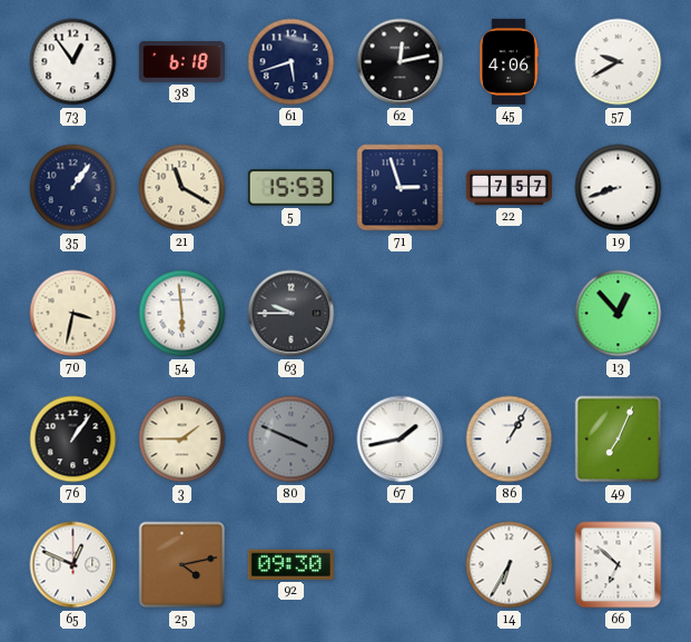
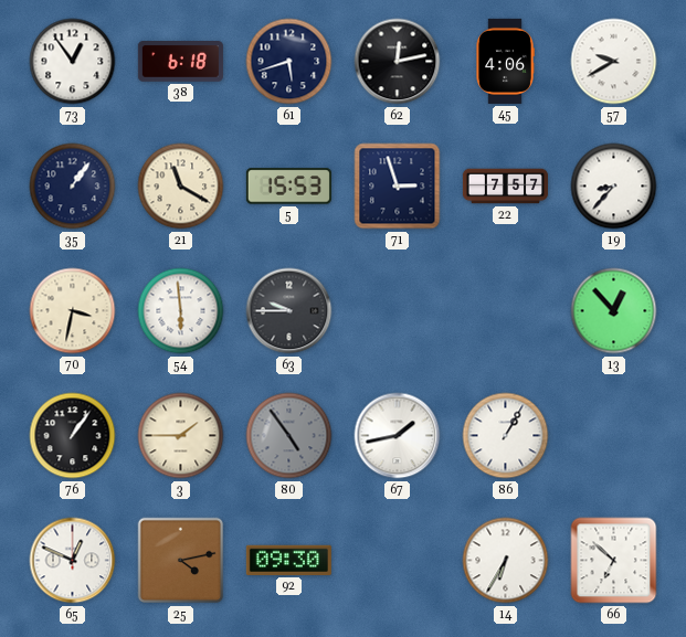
19: 8:42 -> 8:37
80: 3:49 -> 4:54
49: 7:04 -> none
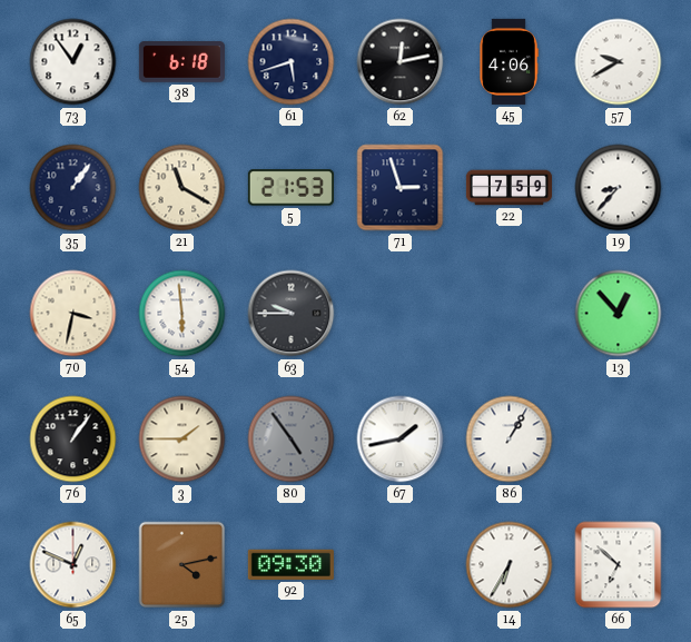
5: 15:53 -> 21:53
22: 7:57 -> 7:59
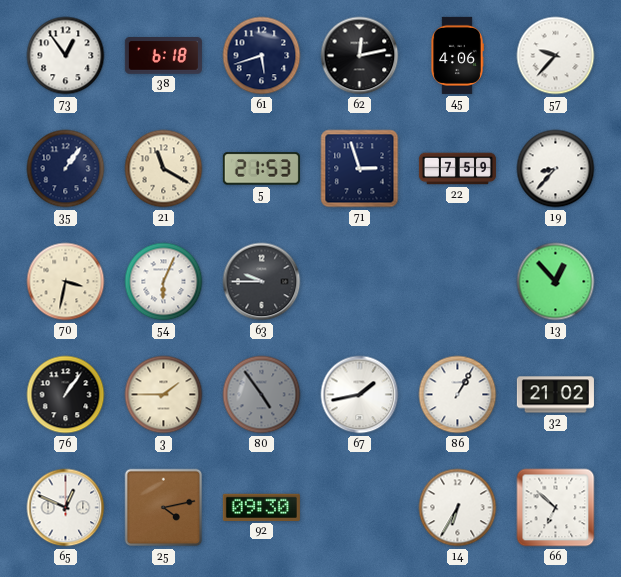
57: 9:40 -> 9:37
54: 5:59 -> 6:04
32: none -> 21:02
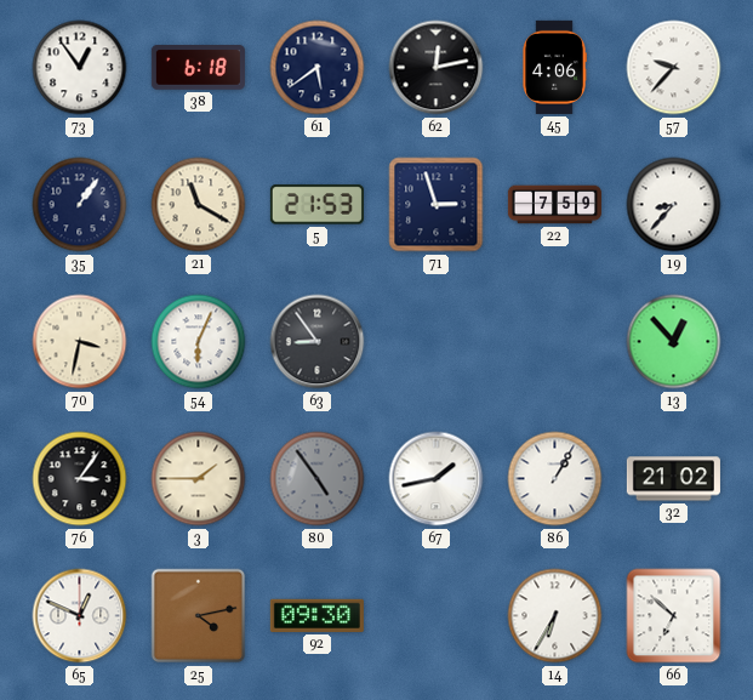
61: 5:42 -> 5:39
63: 9:45 -> 8:54
76: 1:06 -> 3:06
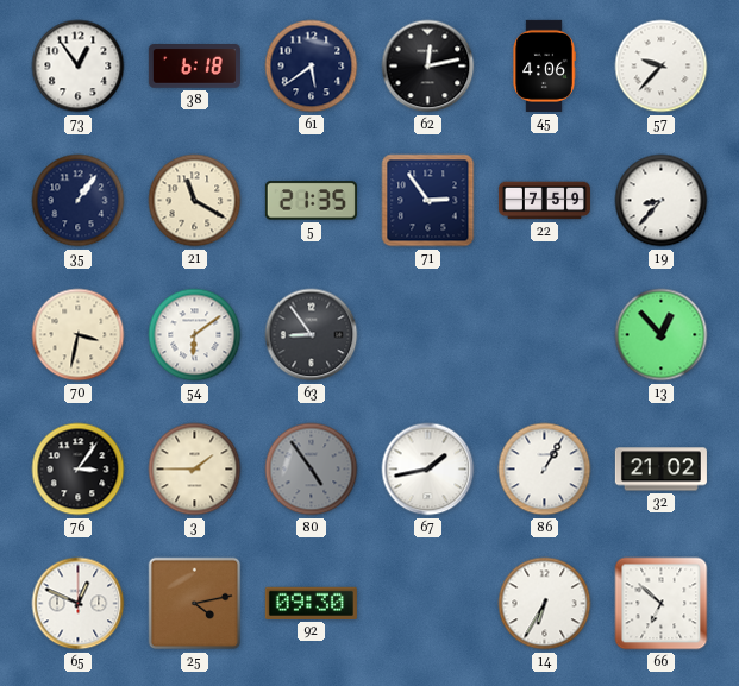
5: 21:53 -> 21:35
71: 2:57 -> 2:54
54: 6:04 -> 6:09
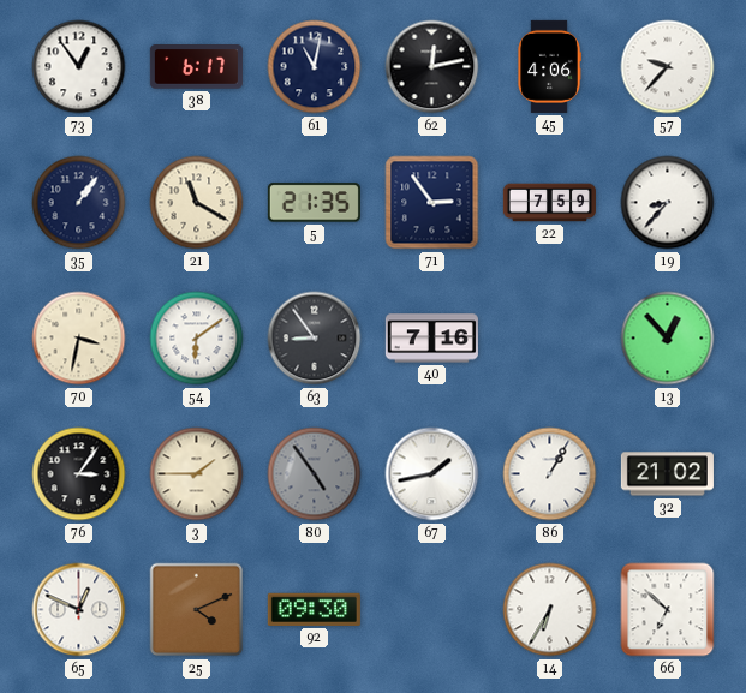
38: 6:18 -> 6:17
61: 5:39 -> 11:02
40: none -> 7:16
25: 4:13 -> 4:11
